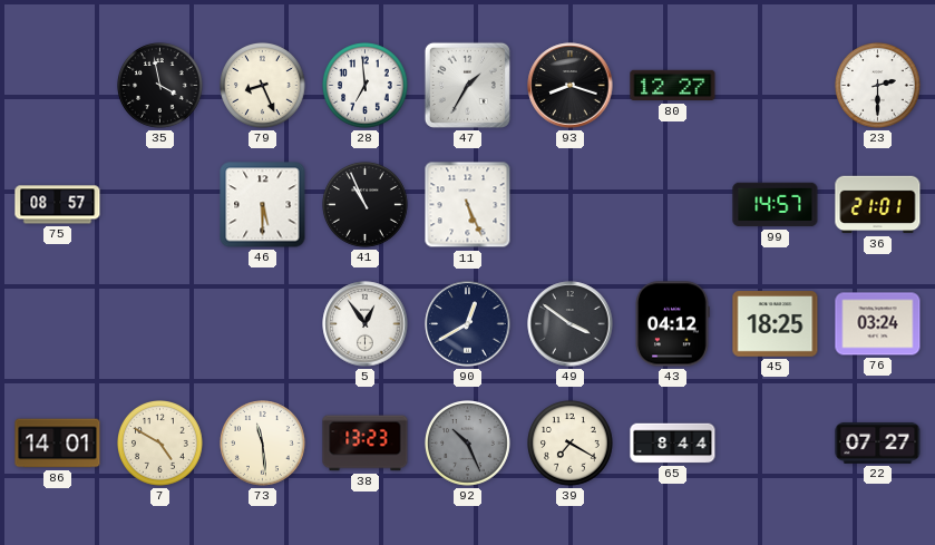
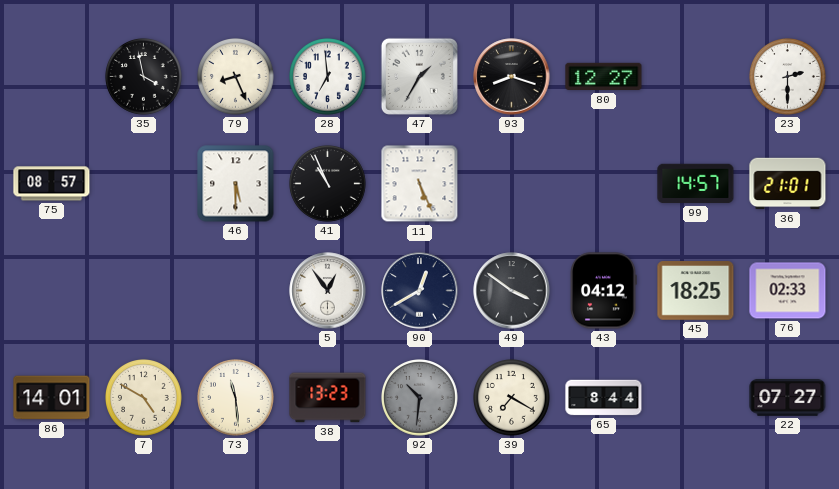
76: 03:24 -> 02:33
92: 10:26 -> 10:31
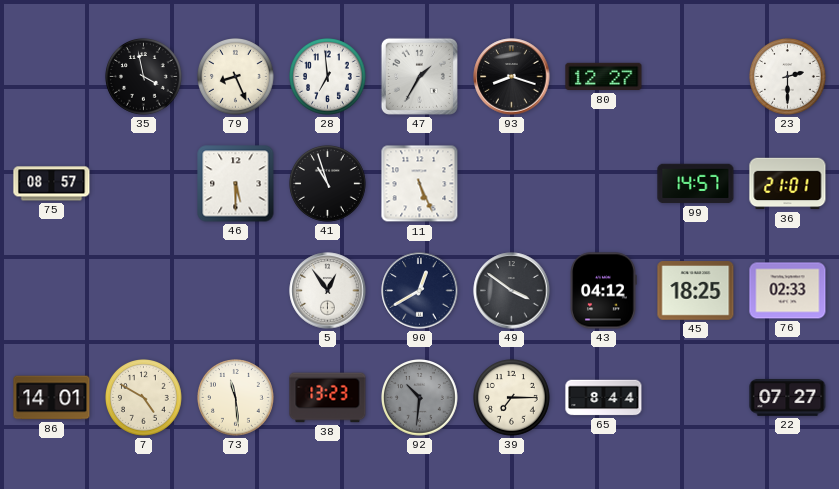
41: 10:56 -> 10:57
39: 7:20 -> 7:15
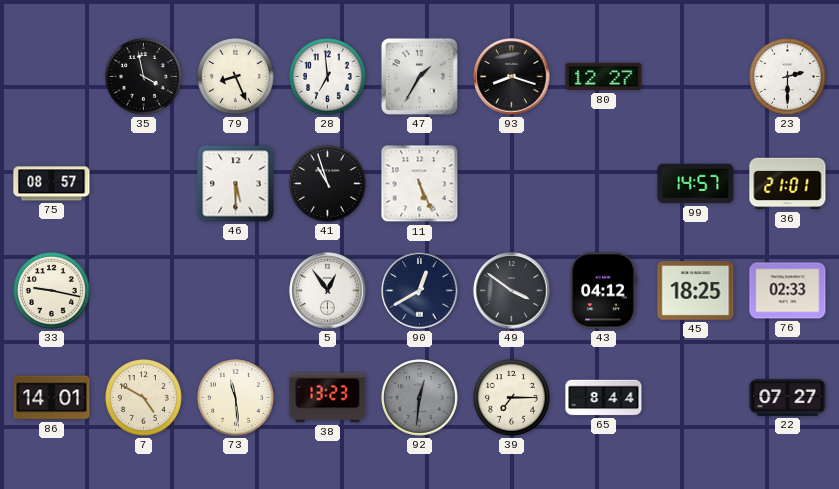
33: none -> 9:17
92: 10:31 -> 12:31
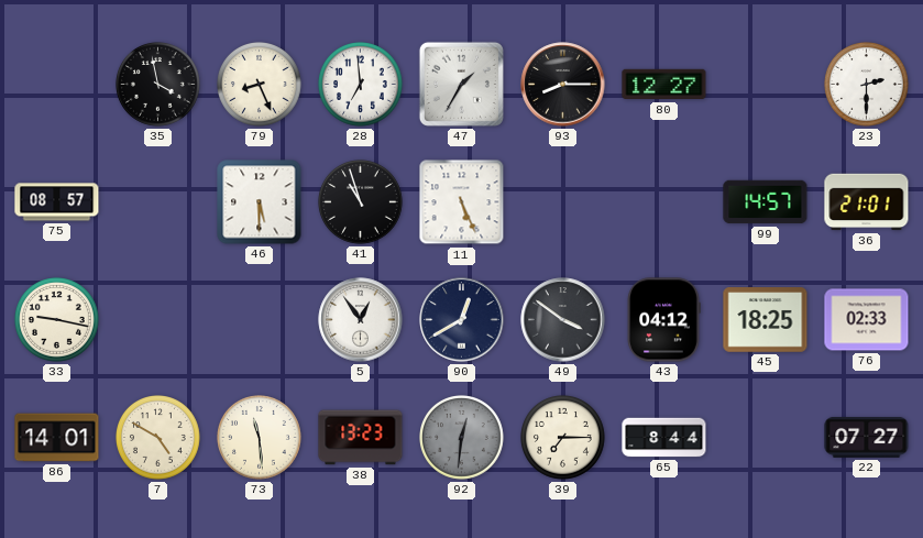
93: 8:18 -> 8:15
